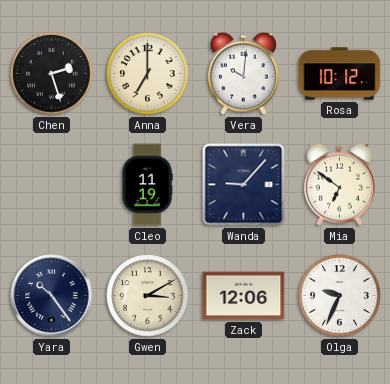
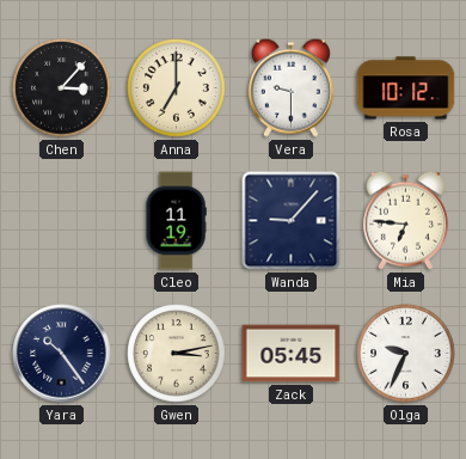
Chen: 2:27 -> 3:07
Vera: 10:01 -> 9:30
Mia: 6:51 -> 6:46
Gwen: 3:10 -> 3:13
Zack: 12:06 -> 05:45
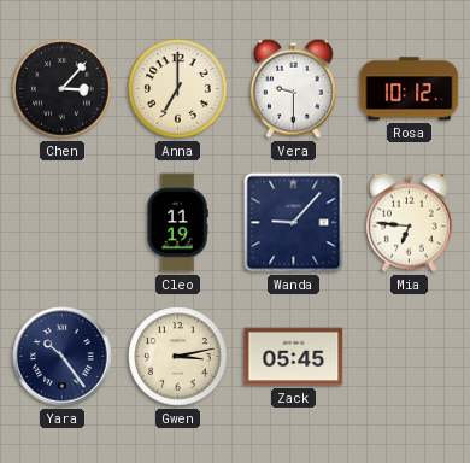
Olga: 9:34 -> none
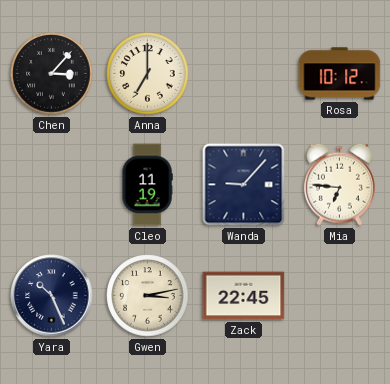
Vera: 9:30 -> none
Yara: 10:24 -> 10:26
Zack: 05:45 -> 22:45
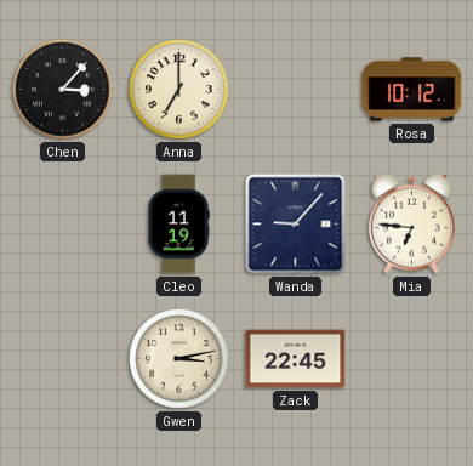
Yara: 10:26 -> none
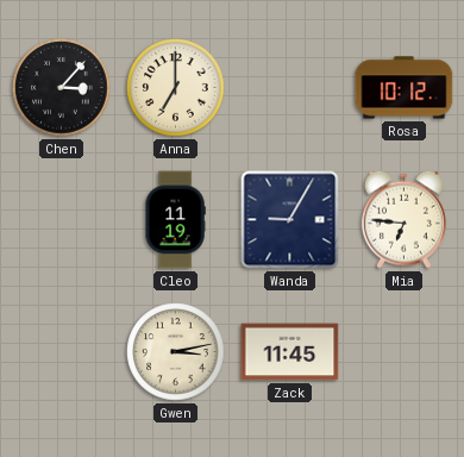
Wanda: 9:07 -> 9:05
Zack: 22:45 -> 11:45
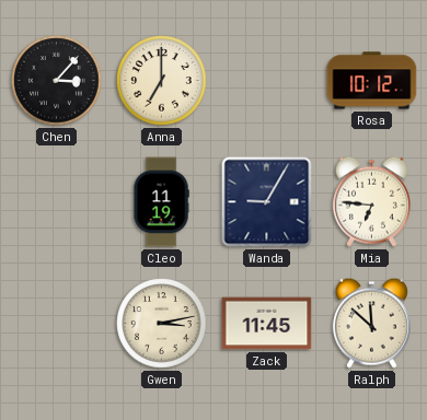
Ralph: none -> 11:52
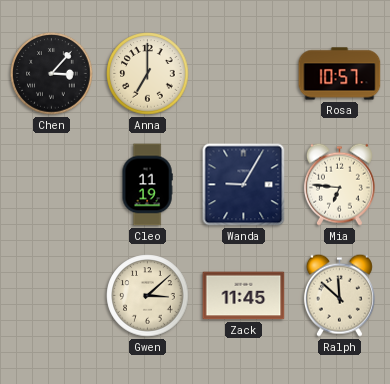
Rosa: 10:12 -> 10:57
Gwen: 3:13 -> 3:08
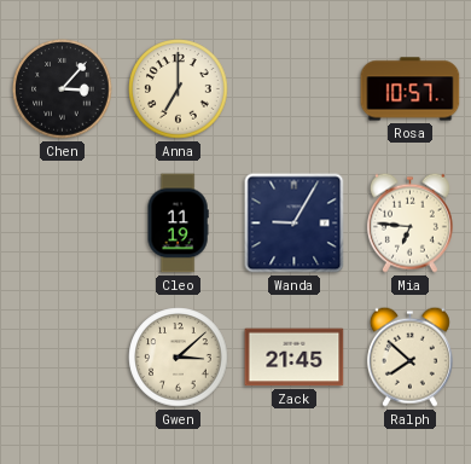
Zack: 11:45 -> 21:45
Ralph: 11:52 -> 7:52
